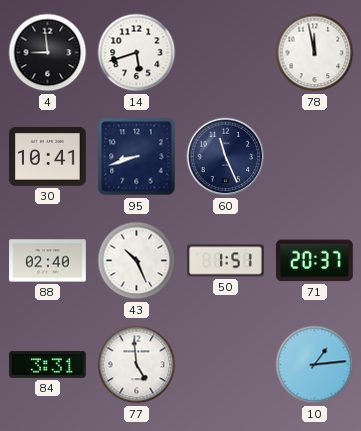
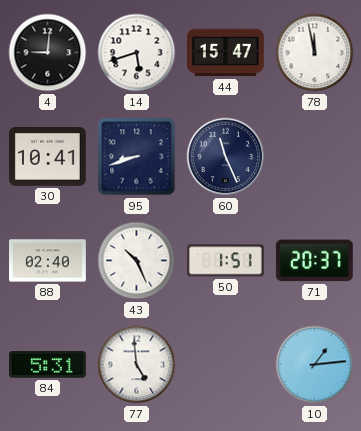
4: 8:59 -> 9:01
44: none -> 15:47
84: 3:31 -> 5:31
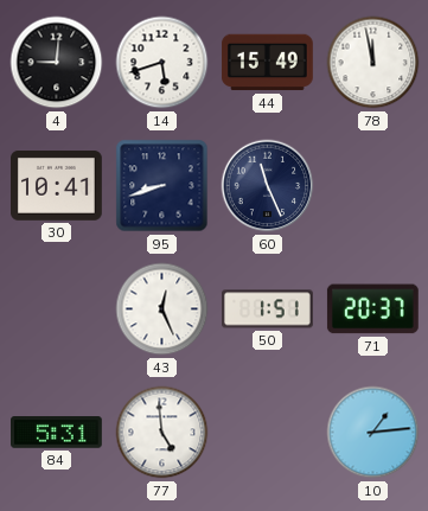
44: 15:47 -> 15:49
88: 02:40 -> none
43: 10:26 -> 12:26
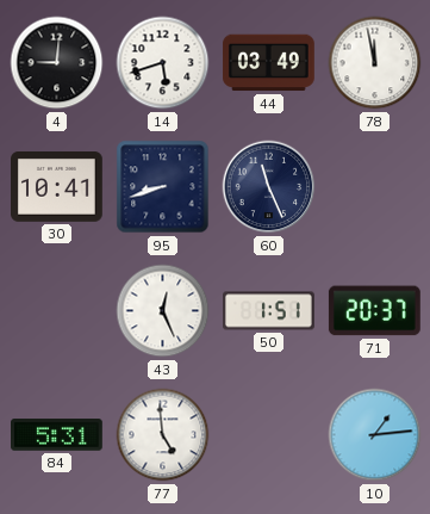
44: 15:49 -> 03:49
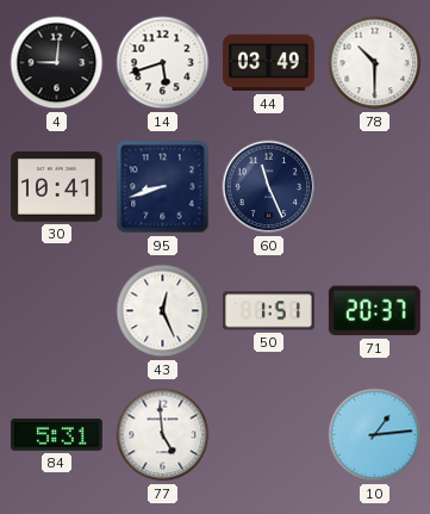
78: 11:58 -> 10:30
